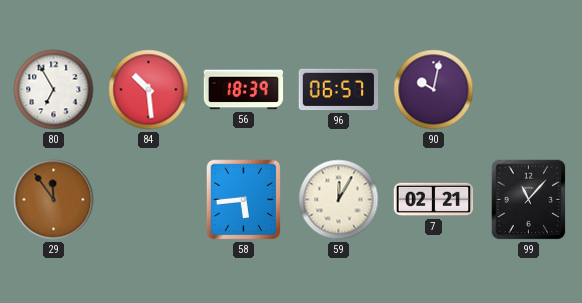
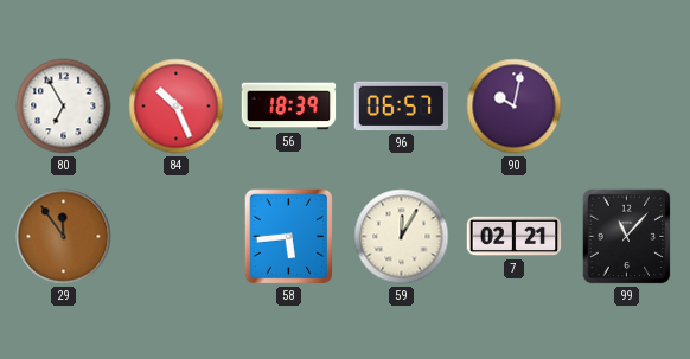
84: 10:29 -> 10:26
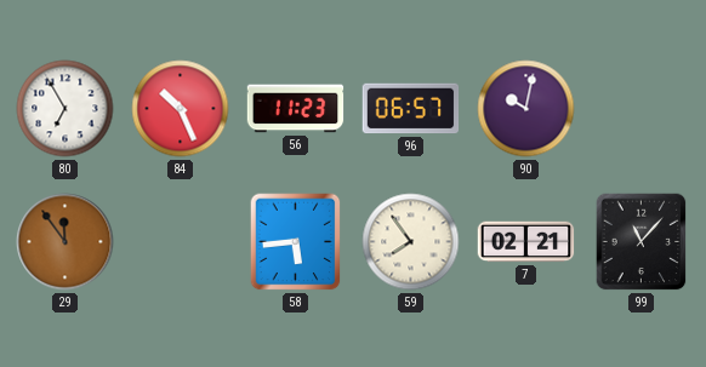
56: 18:39 -> 11:23
59: 12:05 -> 7:54
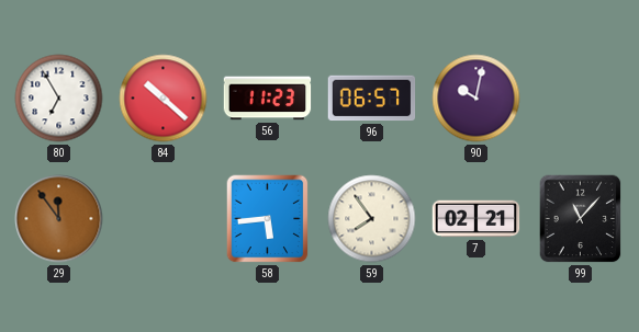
84: 10:26 -> 10:22
